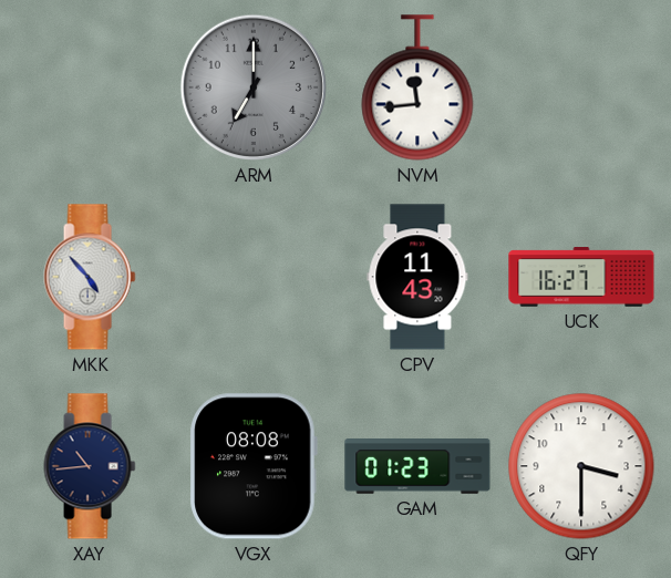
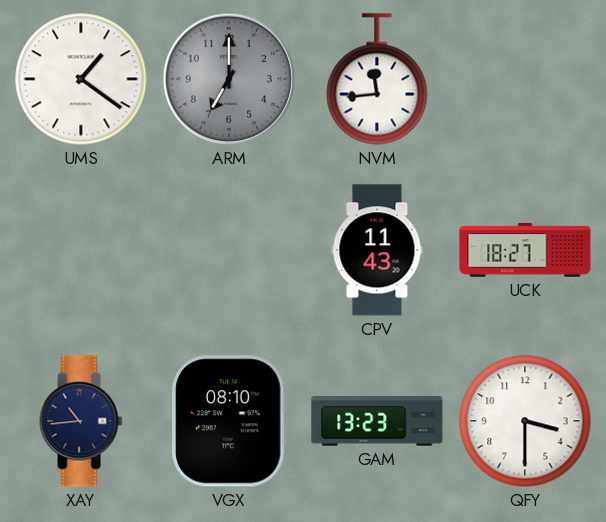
UMS: none -> 1:21
MKK: 4:53 -> none
UCK: 16:27 -> 18:27
VGX: 08:08 -> 08:10
GAM: 01:23 -> 13:23
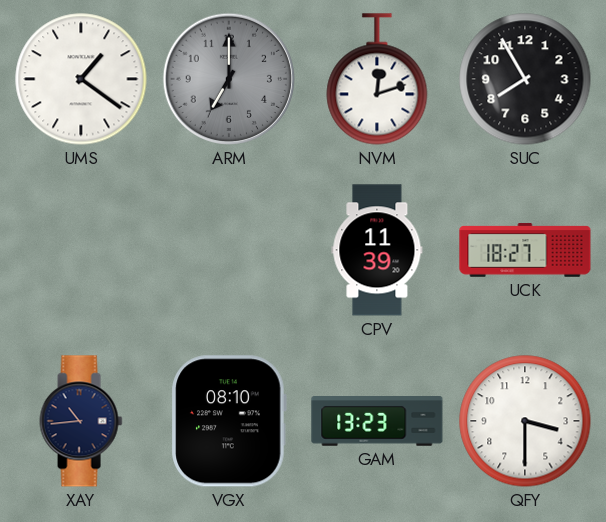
NVM: 11:44 -> 12:12
SUC: none -> 7:55
CPV: 11:43 -> 11:39
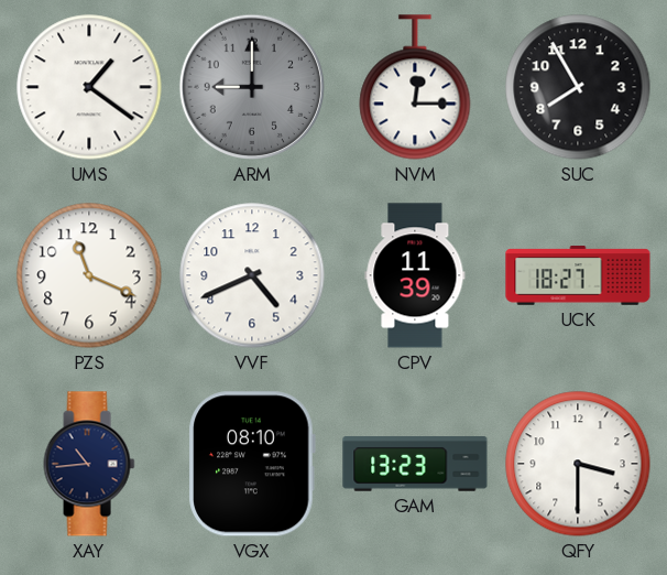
ARM: 7:00 -> 9:00
NVM: 12:12 -> 12:15
PZS: none -> 11:19
VVF: none -> 4:41
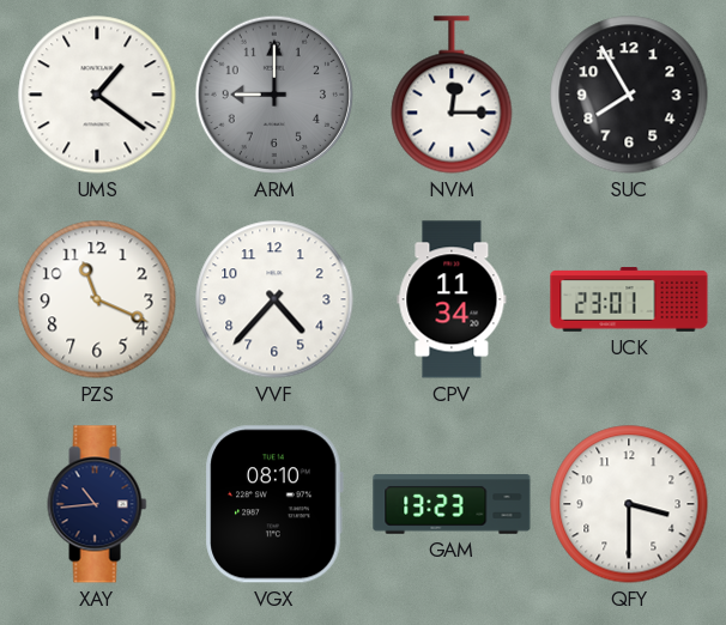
VVF: 4:41 -> 4:37
CPV: 11:39 -> 11:34
UCK: 18:27 -> 23:01
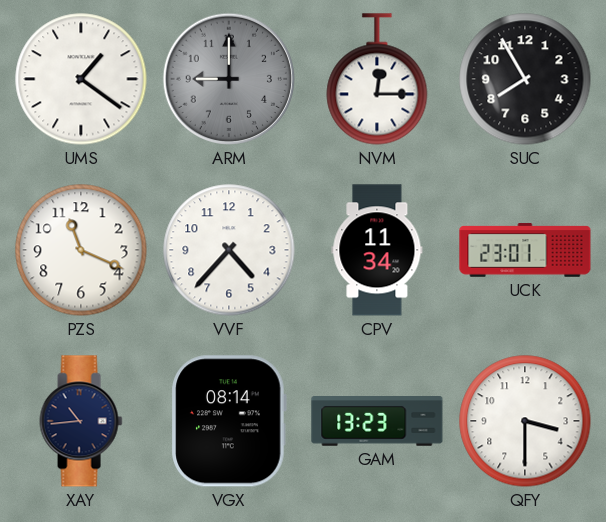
VGX: 08:10 -> 08:14
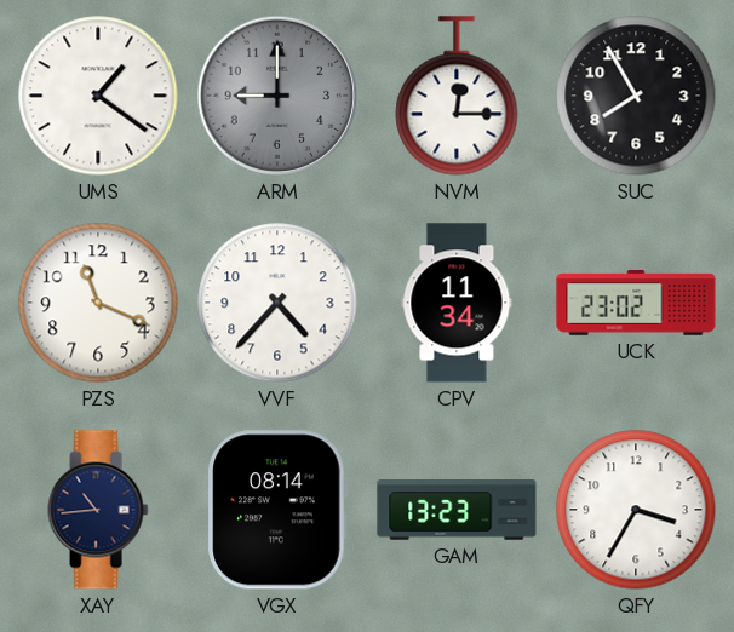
UCK: 23:01 -> 23:02
QFY: 3:30 -> 3:35
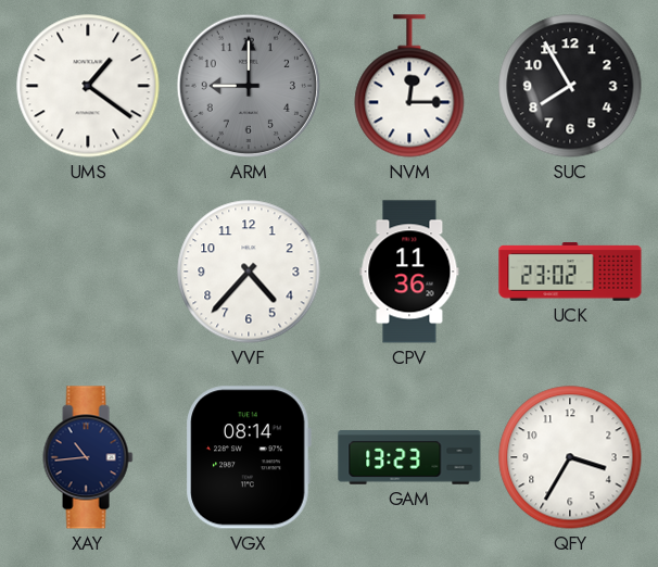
PZS: 11:19 -> none
CPV: 11:34 -> 11:36
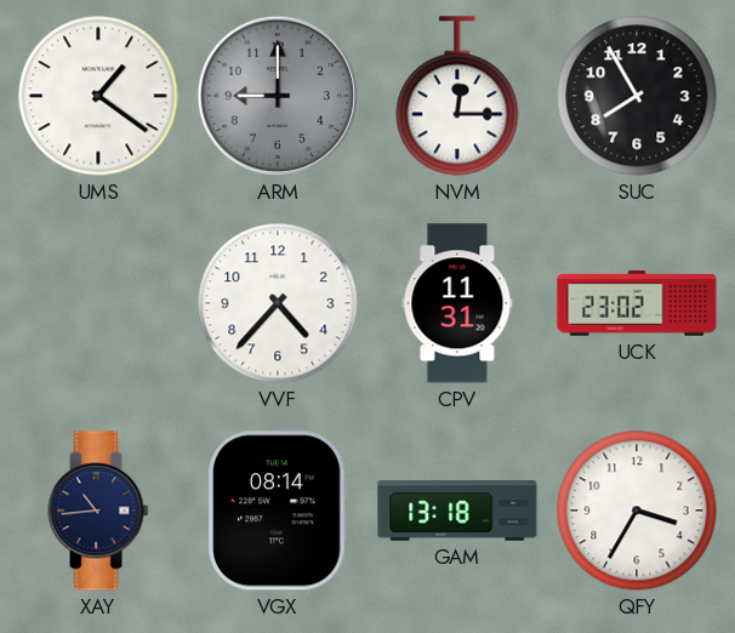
CPV: 11:36 -> 11:31
GAM: 13:23 -> 13:18
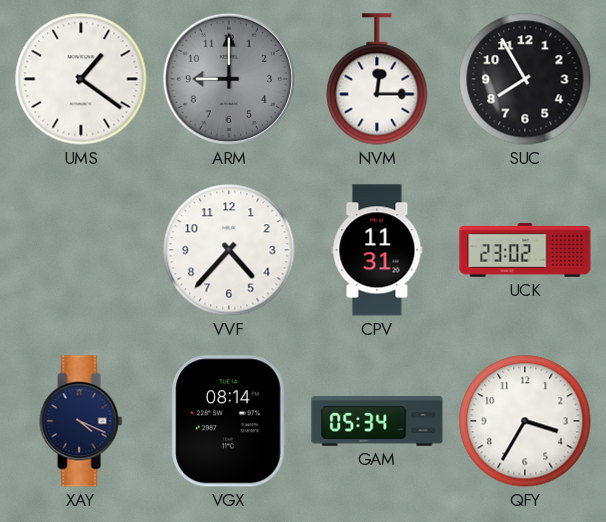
XAY: 10:44 -> 4:19
GAM: 13:18 -> 05:34
